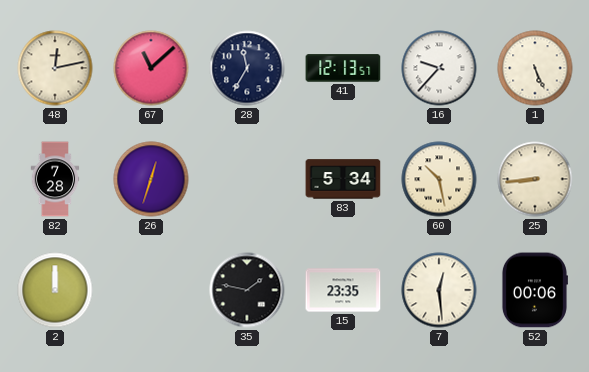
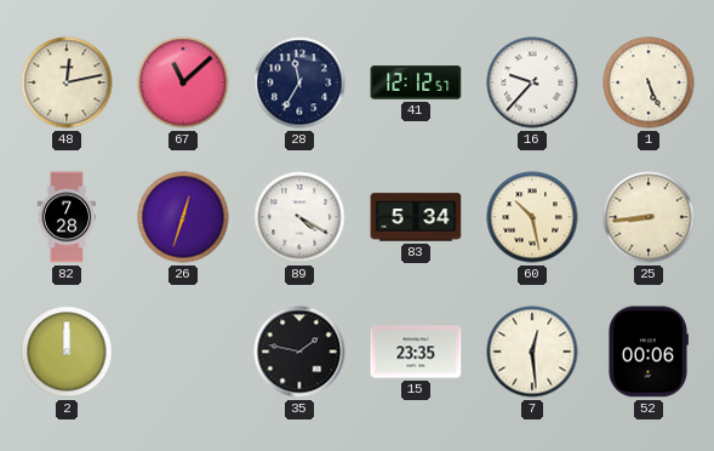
41: 12:13 -> 12:12
89: none -> 4:20
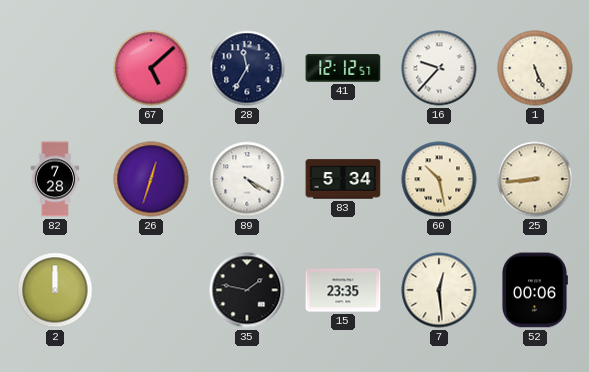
48: 12:13 -> none
67: 11:08 -> 5:08
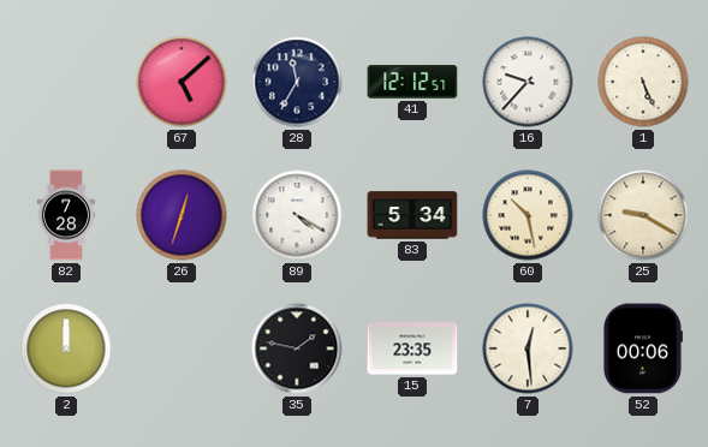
25: 8:44 -> 9:20
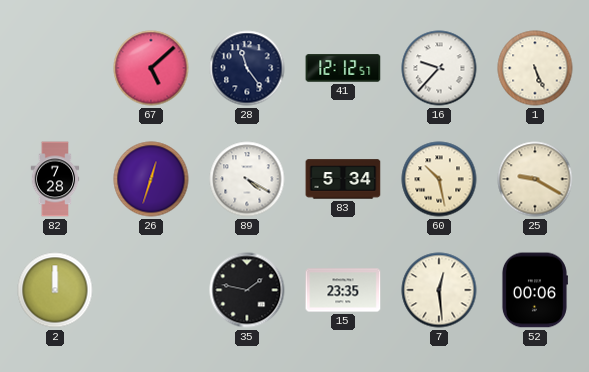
28: 11:35 -> 11:24
